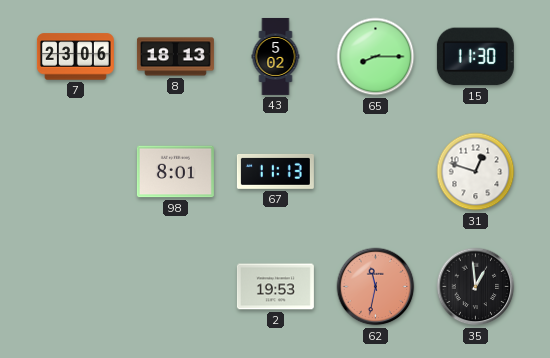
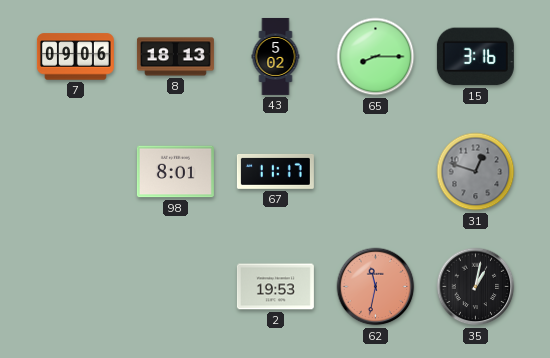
7: 23:06 -> 09:06
15: 11:30 -> 3:16
67: 11:13 -> 11:17
31 dial: white -> grey
35: 12:59 -> 1:02
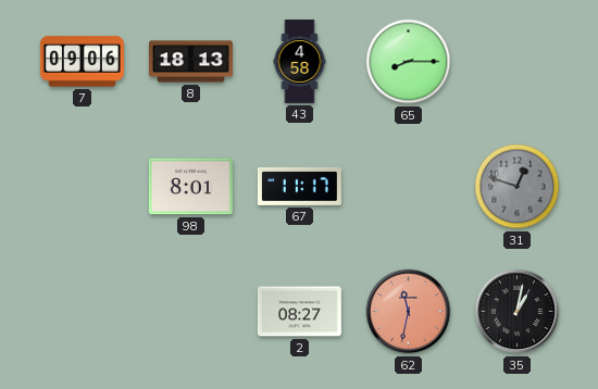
43: 5:02 -> 4:58
15: 3:16 -> none
2: 19:53 -> 08:27
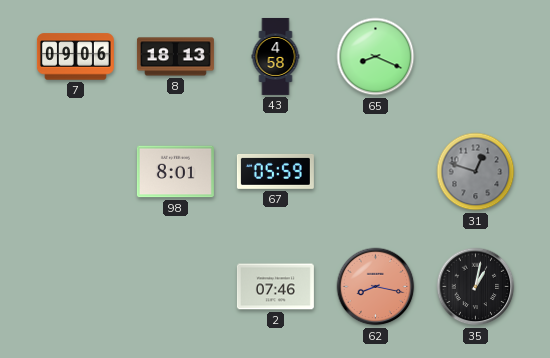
65: 8:15 -> 8:19
67: 11:17 -> 05:59
2: 08:27 -> 07:46
62: 11:32 -> 8:17
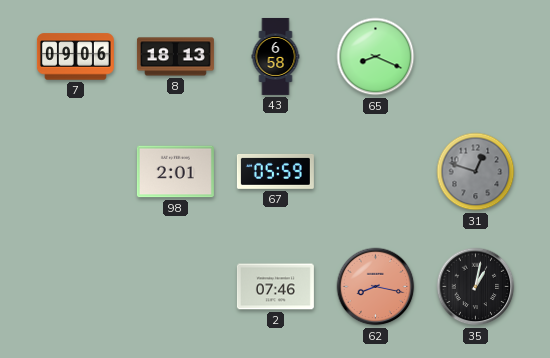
43: 4:58 -> 6:58
98: 8:01 -> 2:01
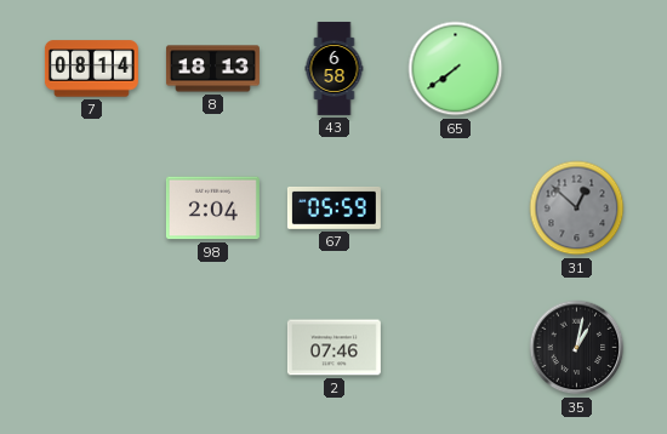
7: 09:06 -> 08:14
65: 8:19 -> 7:39
98: 2:01 -> 2:04
31: 12:48 -> 12:52
62: 8:17 -> none
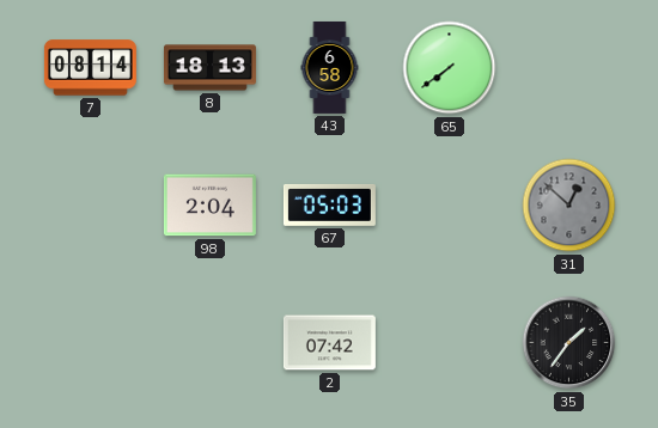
67: 05:59 -> 05:03
2: 07:46 -> 07:42
35: 1:02 -> 1:36
